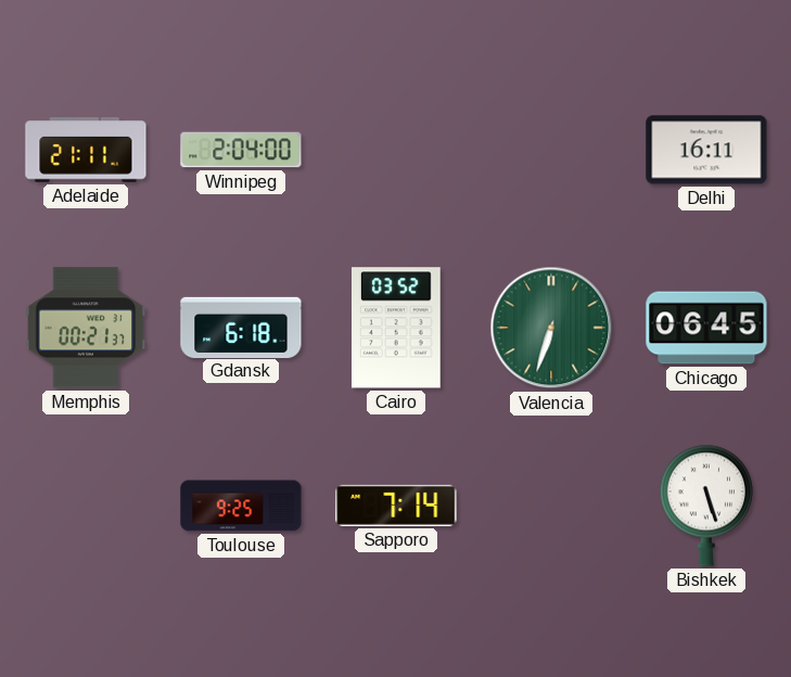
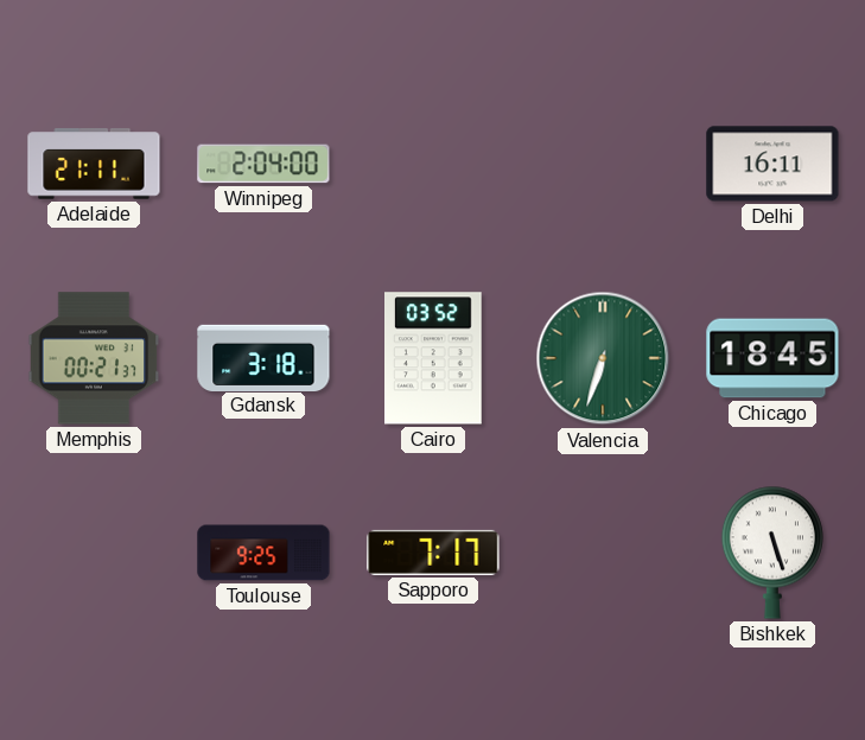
Gdansk: 6:18 -> 3:18
Chicago: 06:45 -> 18:45
Sapporo: 7:14 -> 7:17
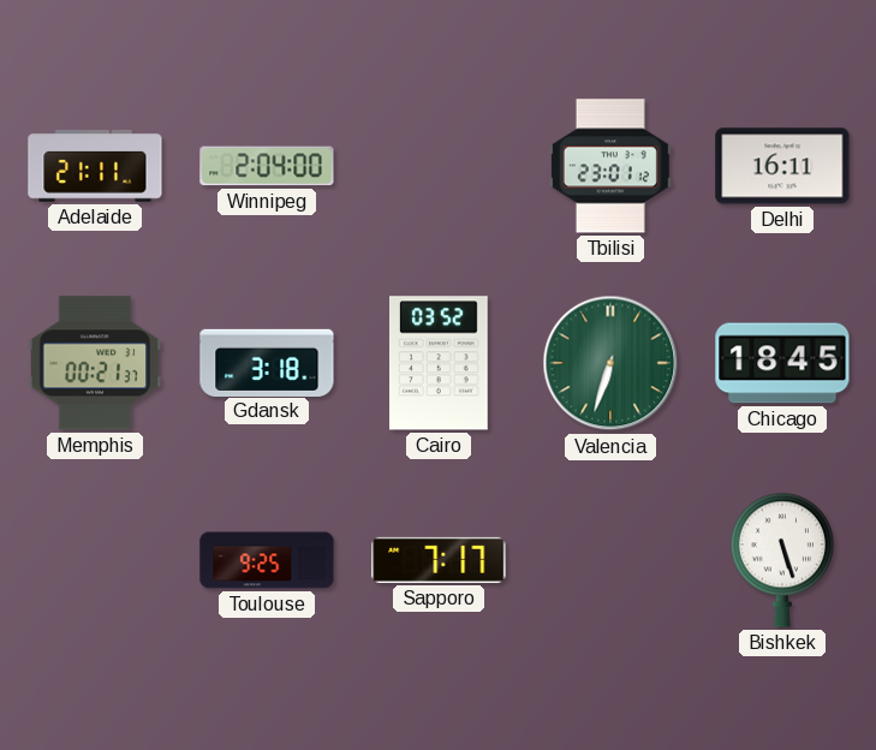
Tbilisi: none -> 23:01
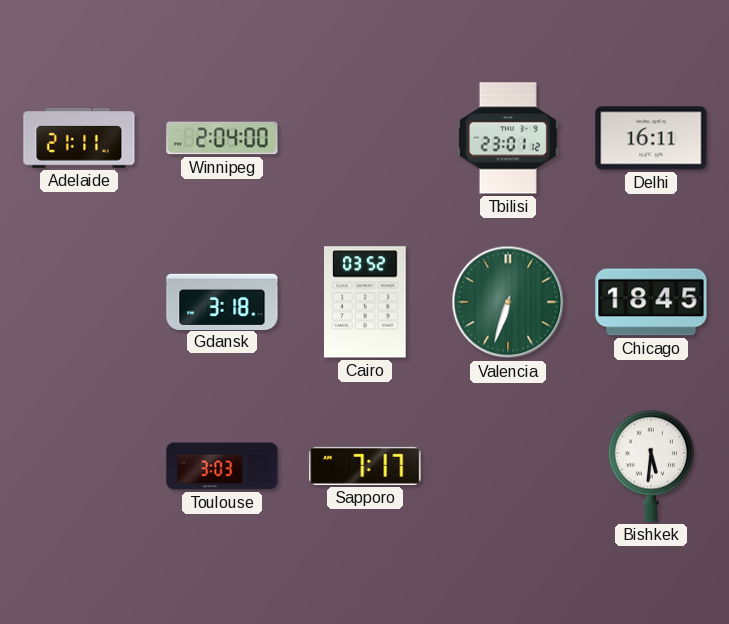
Memphis: 00:21 -> none
Toulouse: 9:25 -> 3:03
Bishkek: 5:27 -> 5:31
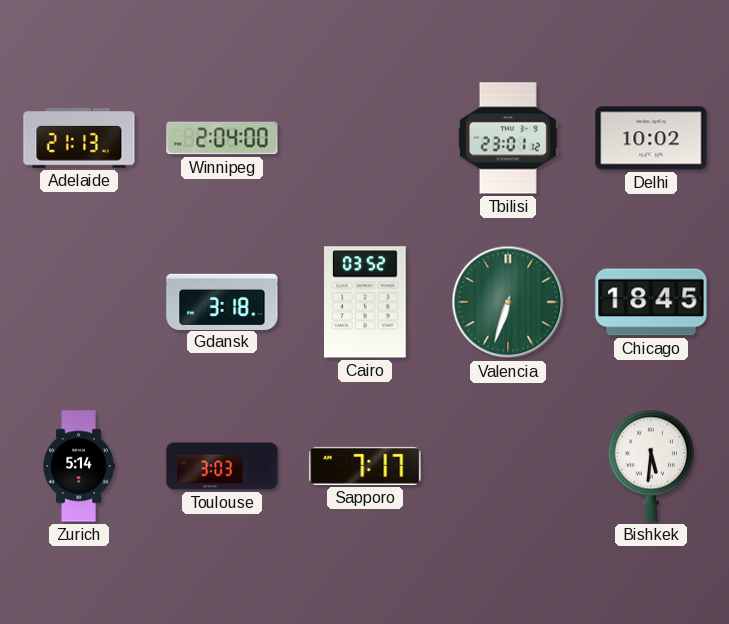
Adelaide: 21:11 -> 21:13
Delhi: 16:11 -> 10:02
Zurich: none -> 5:14
